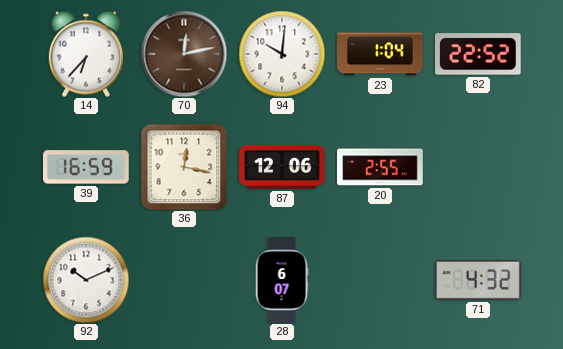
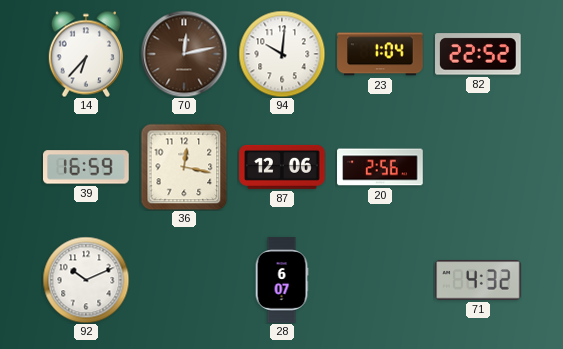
20: 2:55 -> 2:56
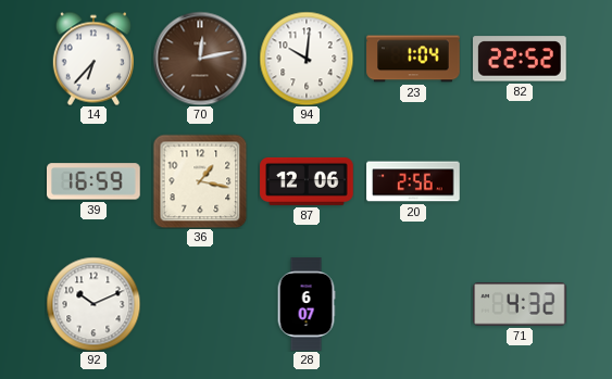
36: 12:17 -> 1:17
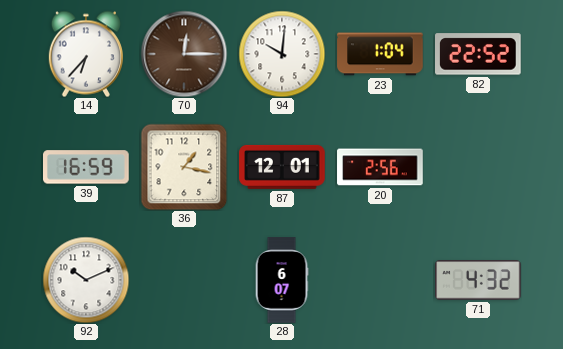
70: 12:13 -> 12:15
87: 12:06 -> 12:01
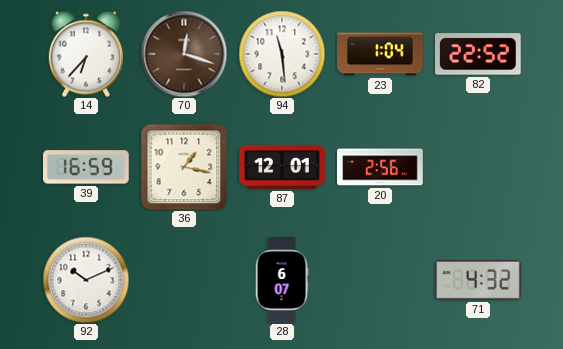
70: 12:15 -> 12:18
94: 10:01 -> 11:29
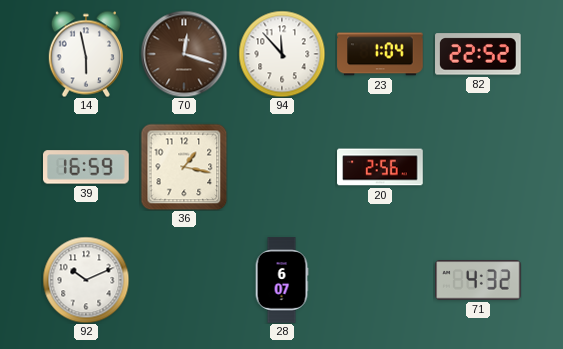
14: 6:37 -> 5:58
94: 11:29 -> 11:53
87: 12:01 -> none
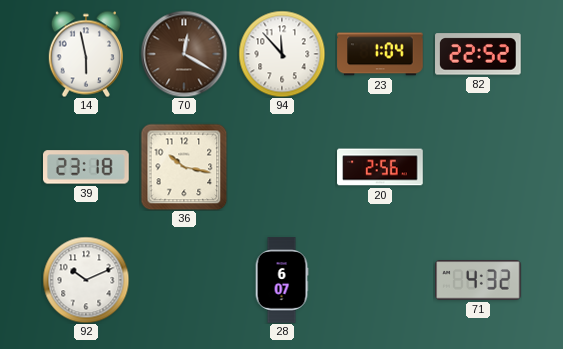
70: 12:18 -> 12:20
39: 16:59 -> 23:18
36: 1:17 -> 10:17
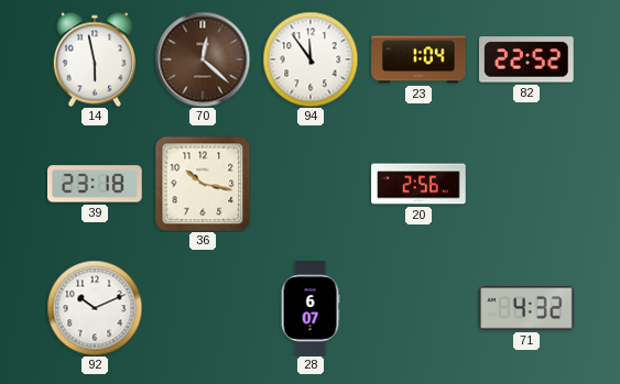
70: 12:20 -> 12:22
94: 11:53 -> 11:54
